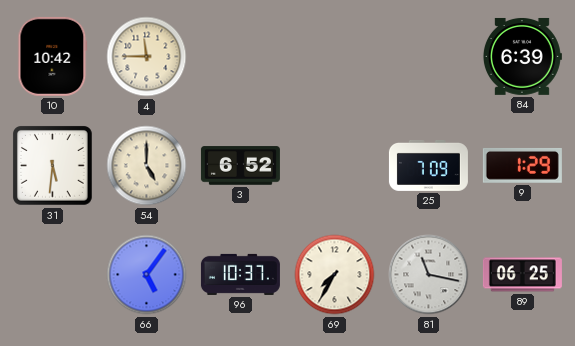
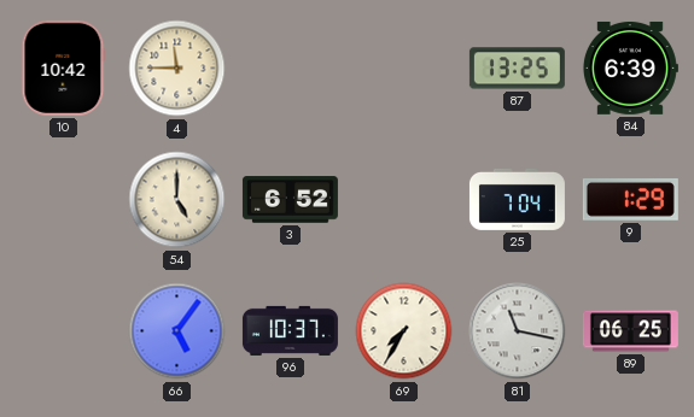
87: none -> 13:25
31: 5:31 -> none
25: 7:09 -> 7:04
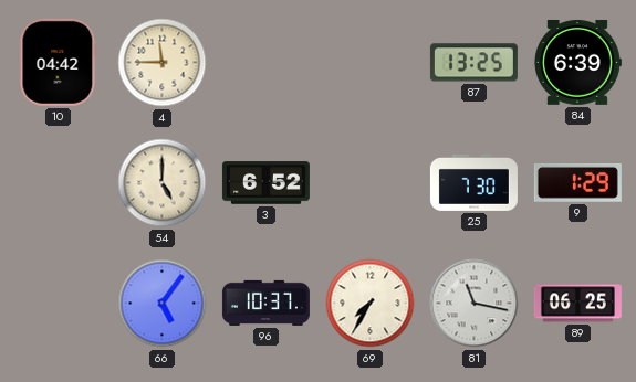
10: 10:42 -> 04:42
25: 7:04 -> 7:30
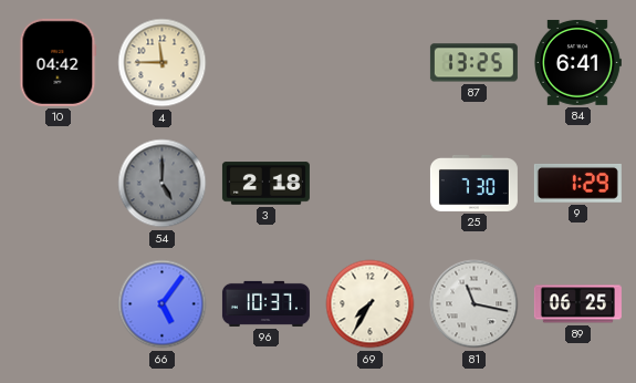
84: 6:39 -> 6:41
54 dial: cream -> grey
3: 6:52 -> 2:18
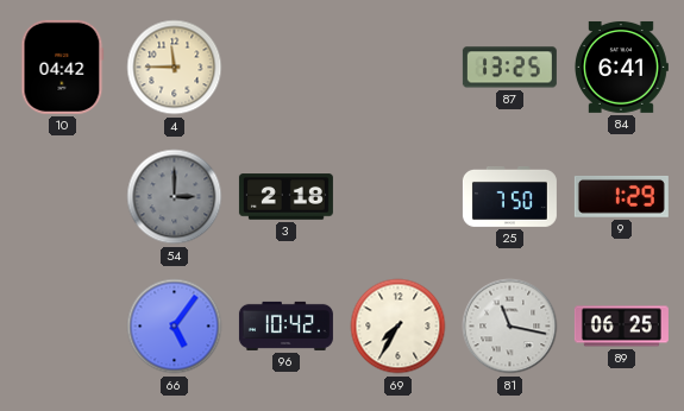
54: 5:00 -> 3:00
25: 7:30 -> 7:50
96: 10:37 -> 10:42
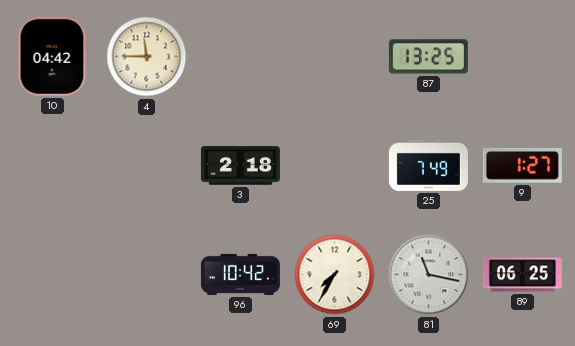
84: 6:41 -> none
54: 3:00 -> none
25: 7:50 -> 7:49
9: 1:29 -> 1:27
66: 5:06 -> none
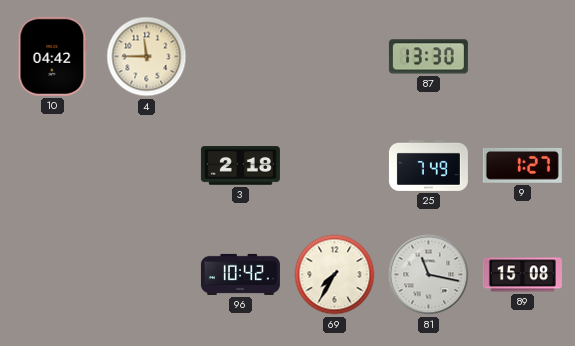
87: 13:25 -> 13:30
89: 06:25 -> 15:08
